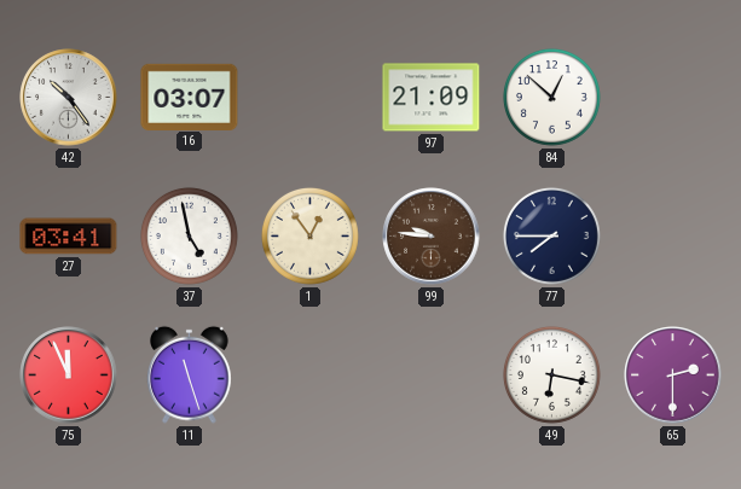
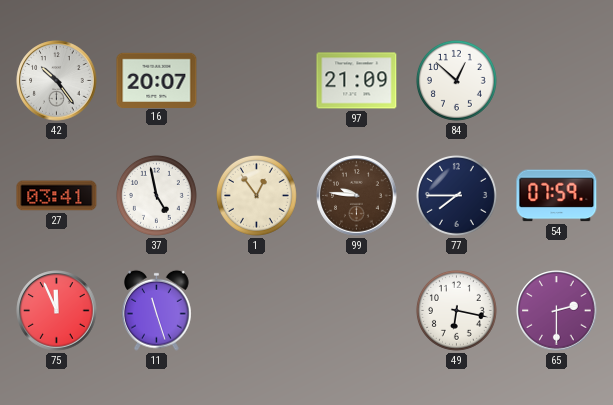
16: 03:07 -> 20:07
54: none -> 07:59
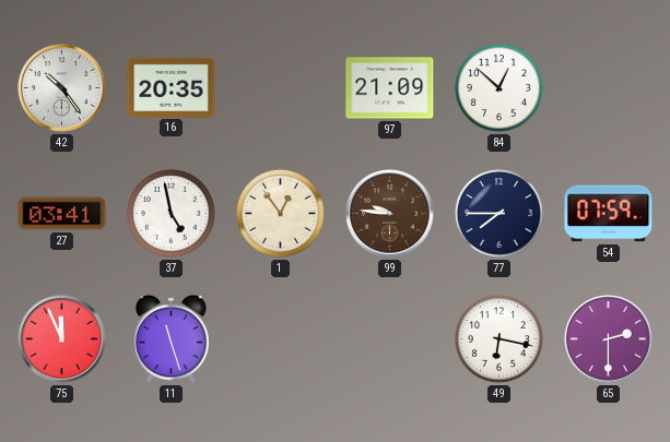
16: 20:07 -> 20:35
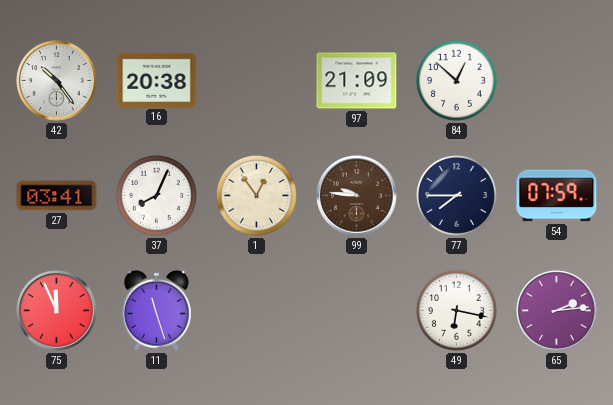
16: 20:35 -> 20:38
37: 4:58 -> 8:04
65: 2:30 -> 2:14
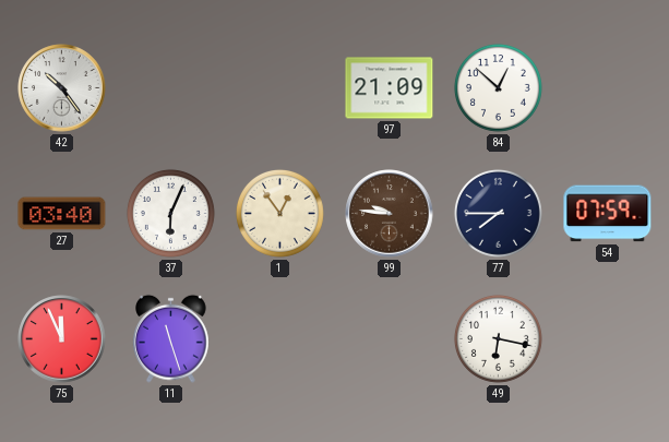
16: 20:38 -> none
27: 03:41 -> 03:40
37: 8:04 -> 6:04
65: 2:14 -> none
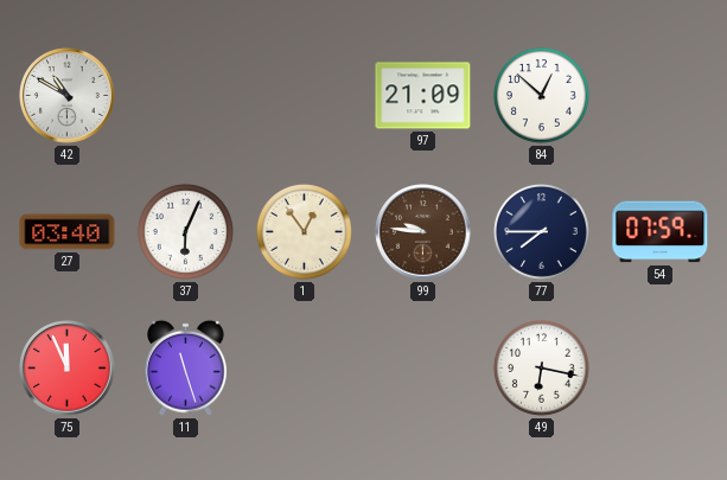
42: 10:24 -> 10:50
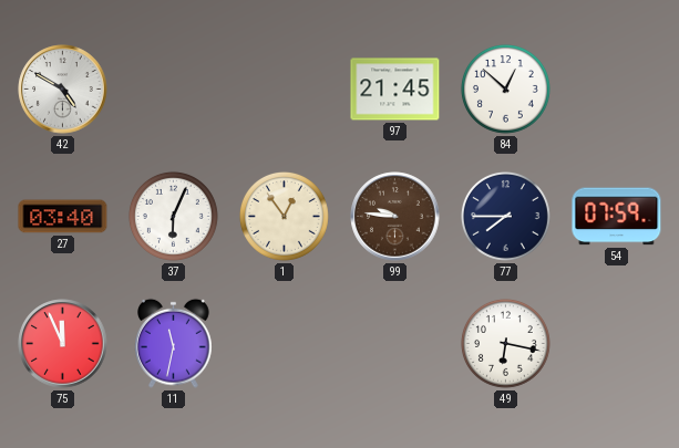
42: 10:50 -> 4:50
97: 21:09 -> 21:45
11: 11:27 -> 11:32
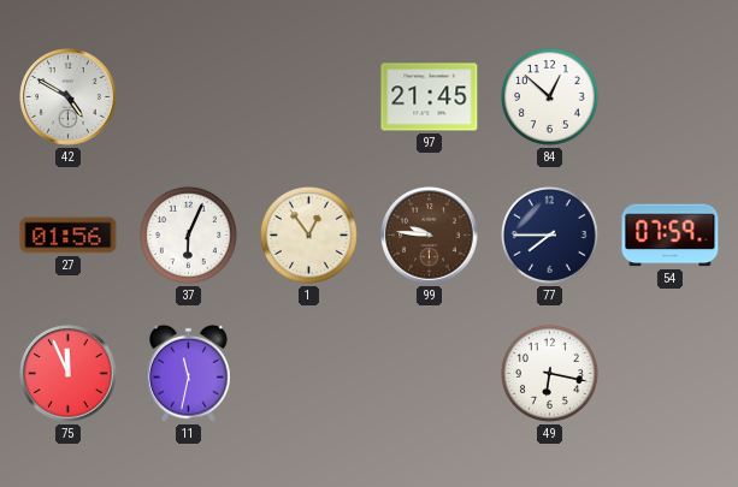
27: 03:40 -> 01:56
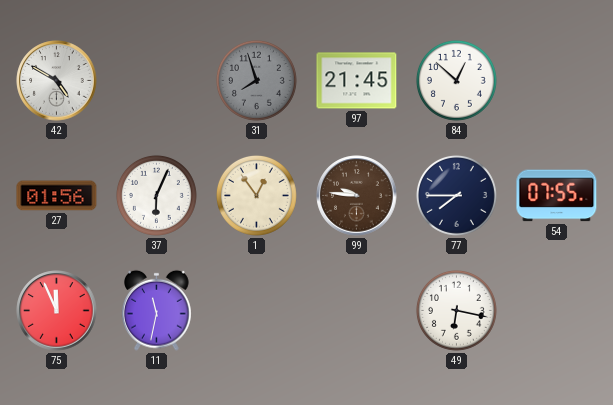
31: none -> 7:57
54: 07:59 -> 07:55
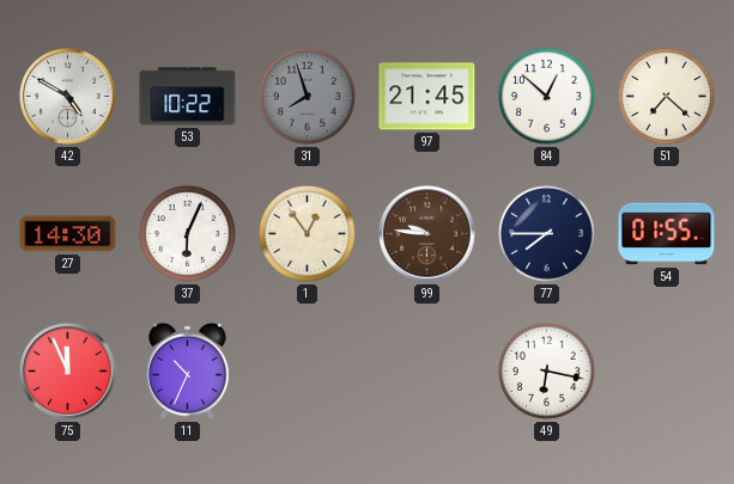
53: none -> 10:22
51: none -> 7:22
27: 01:56 -> 14:30
54: 07:55 -> 01:55
11: 11:32 -> 10:34
